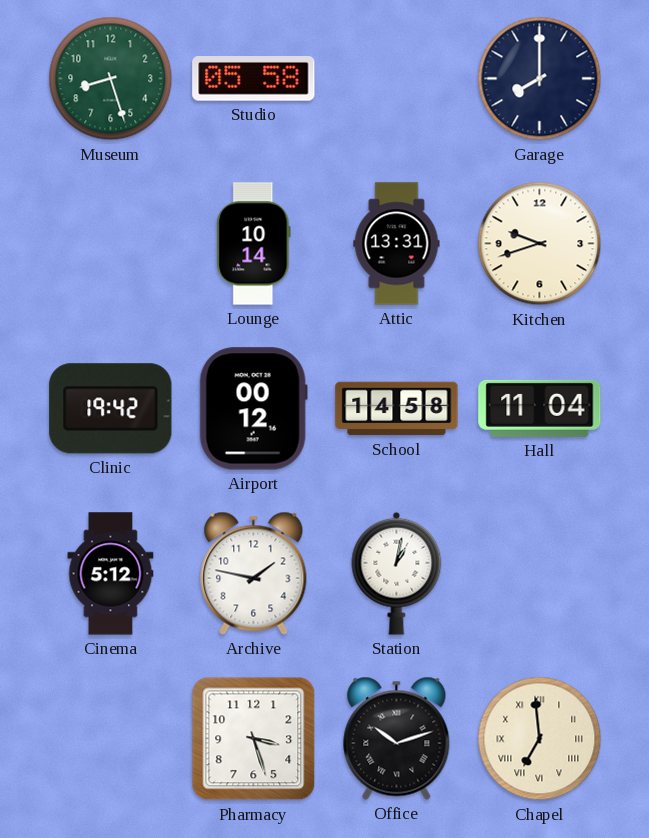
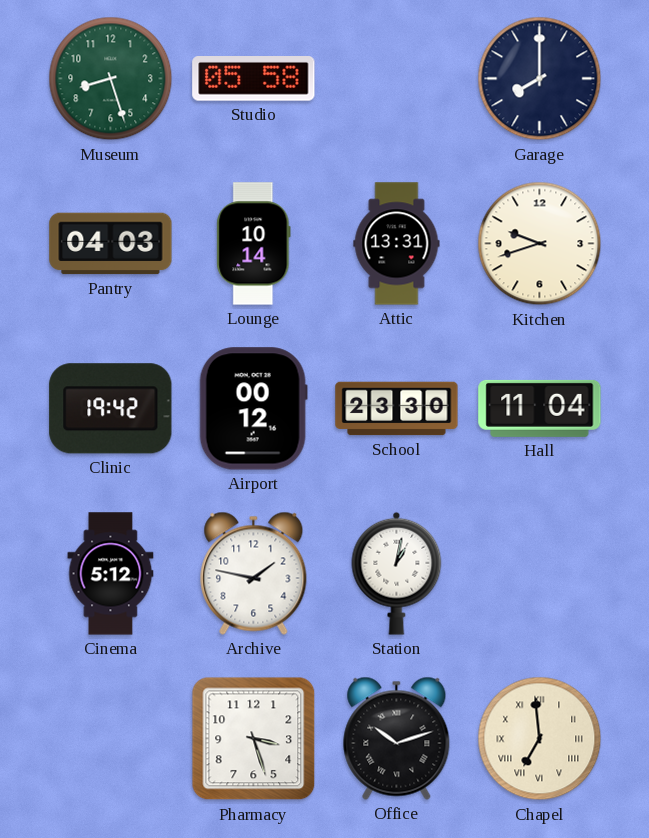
Pantry: none -> 04:03
School: 14:58 -> 23:30
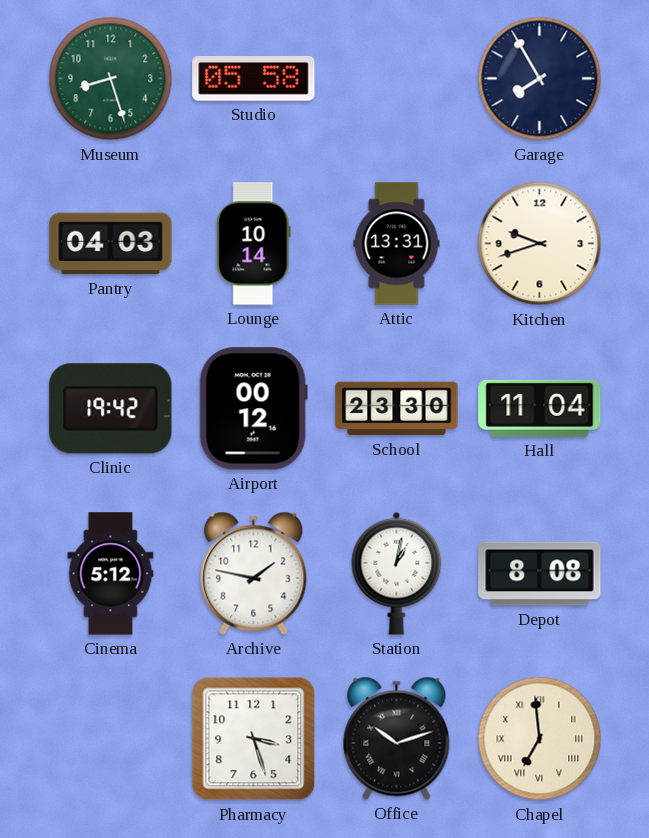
Garage: 8:00 -> 7:55
Depot: none -> 8:08
